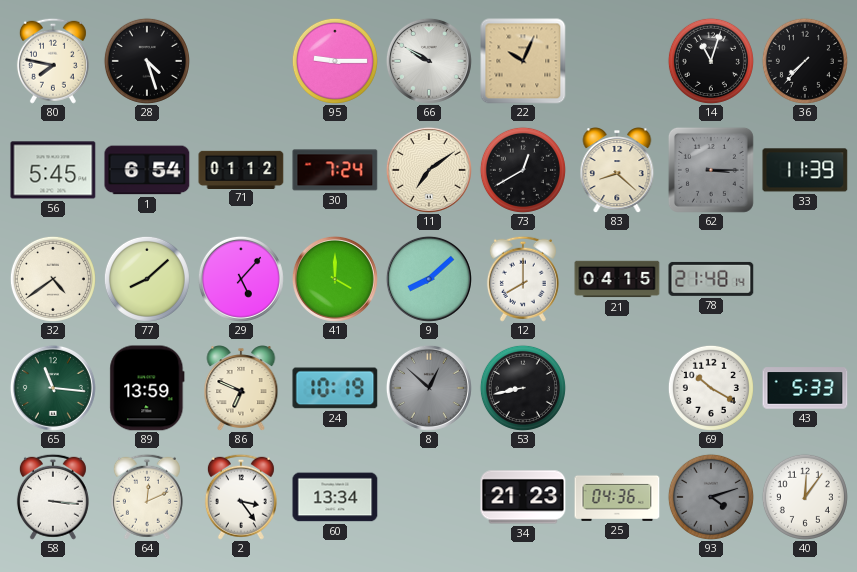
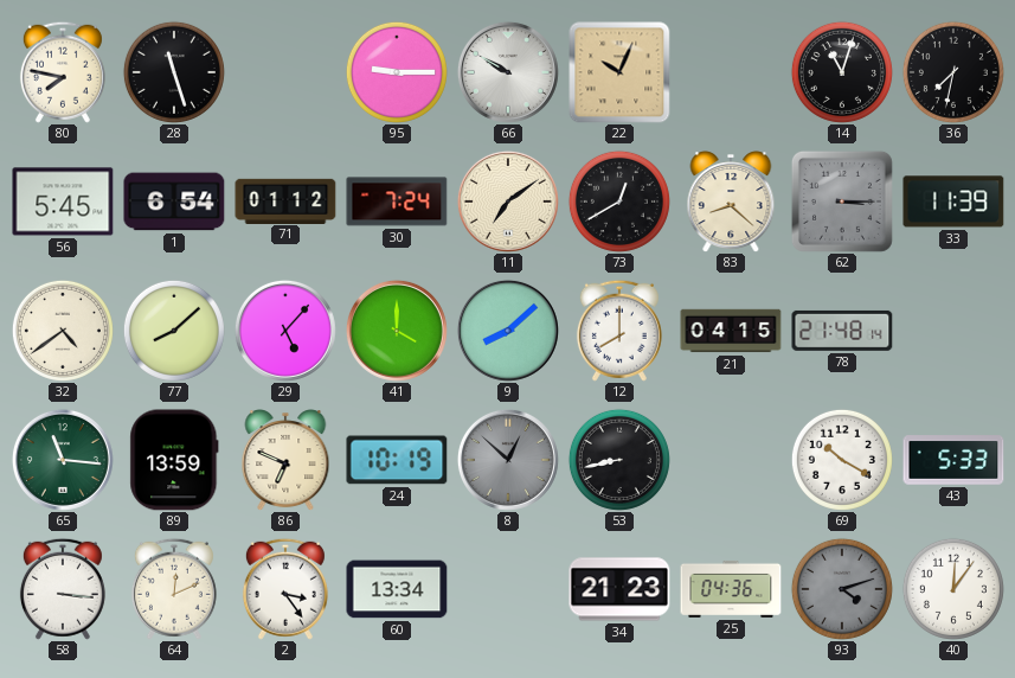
28: 4:27 -> 11:27
36: 7:37 -> 7:32
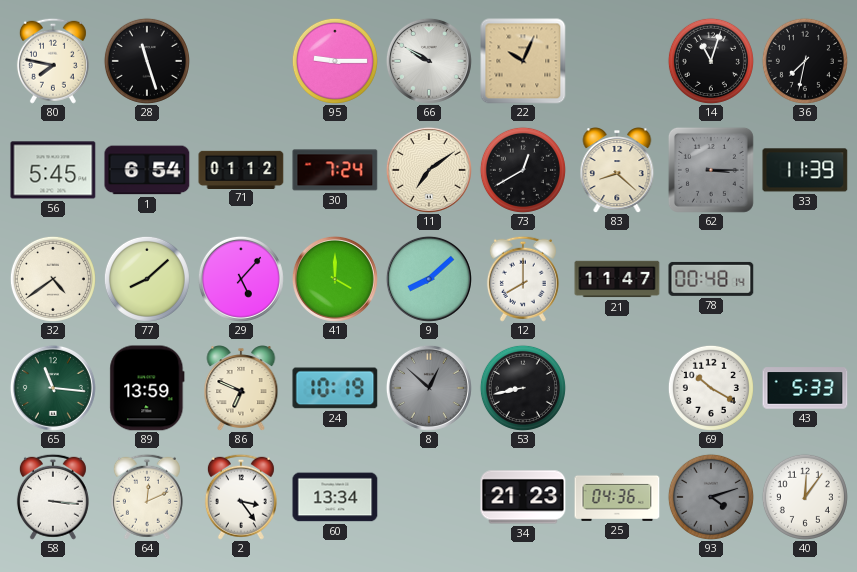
21: 04:15 -> 11:47
78: 21:48 -> 00:48
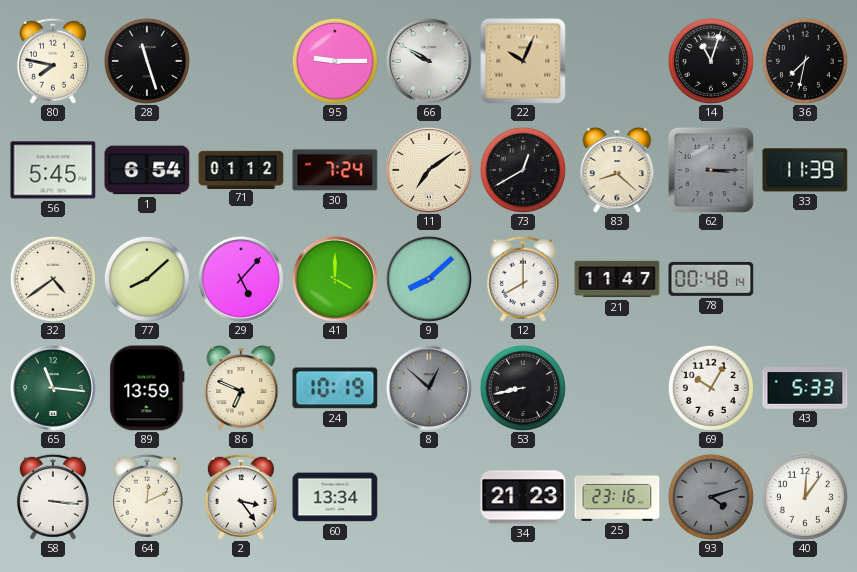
69: 10:20 -> 10:05
25: 04:36 -> 23:16
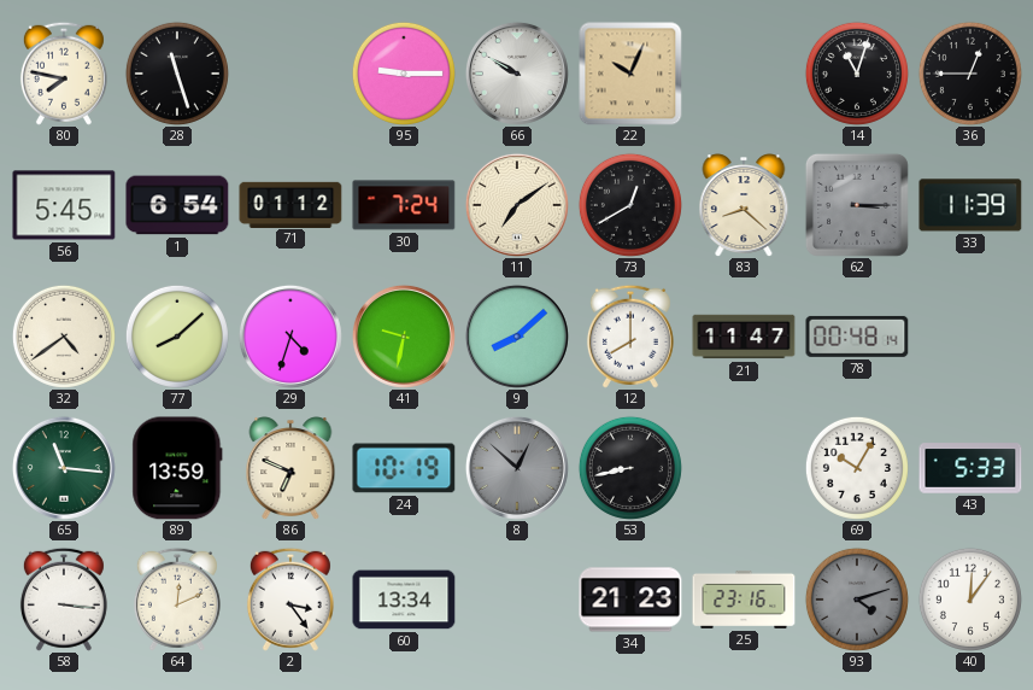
36: 7:32 -> 12:45
29: 5:07 -> 4:33
41: 4:00 -> 9:32
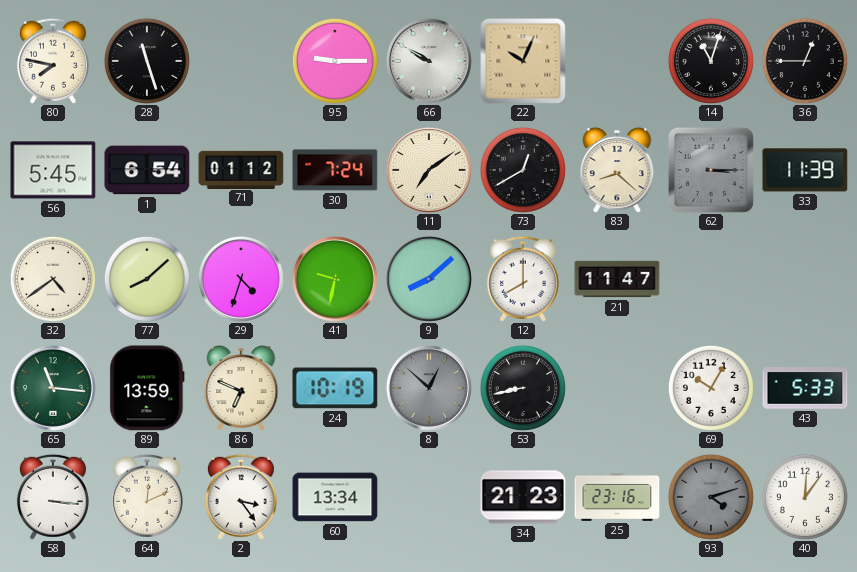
78: 00:48 -> none
